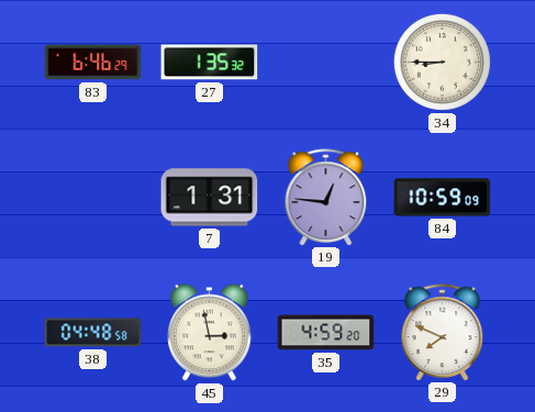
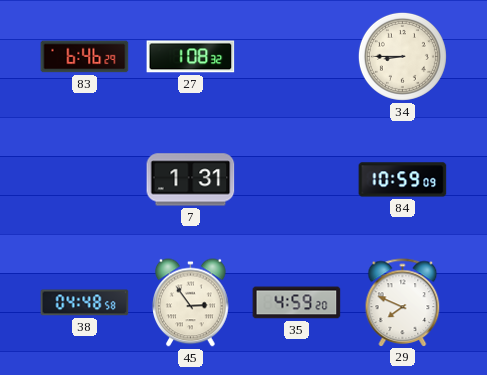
27: 1:35 -> 1:08
19: 12:46 -> none
45: 2:58 -> 2:54
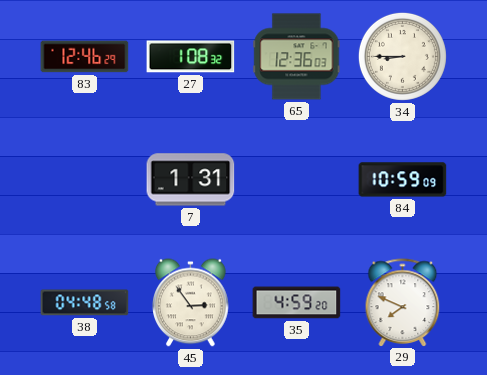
83: 6:46 -> 12:46
65: none -> 12:36
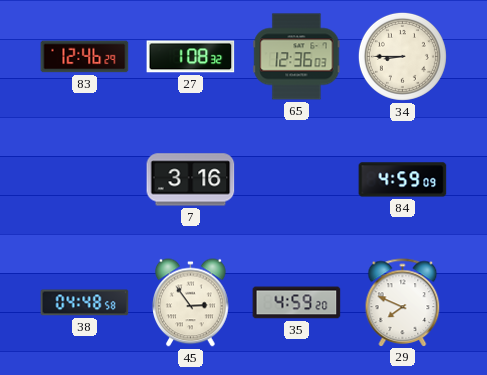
7: 1:31 -> 3:16
84: 10:59 -> 4:59
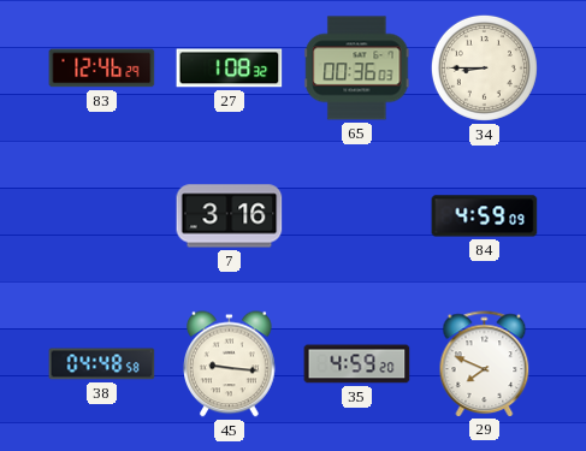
65: 12:36 -> 00:36
45: 2:54 -> 9:16
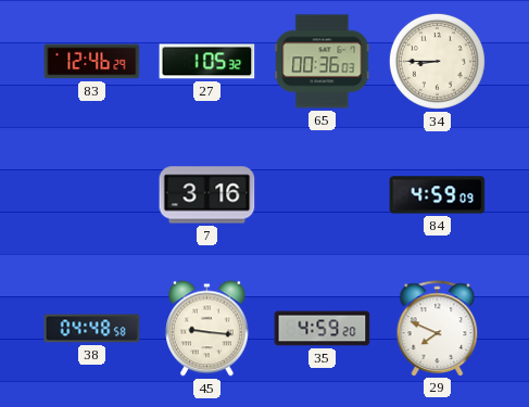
27: 1:08 -> 1:05
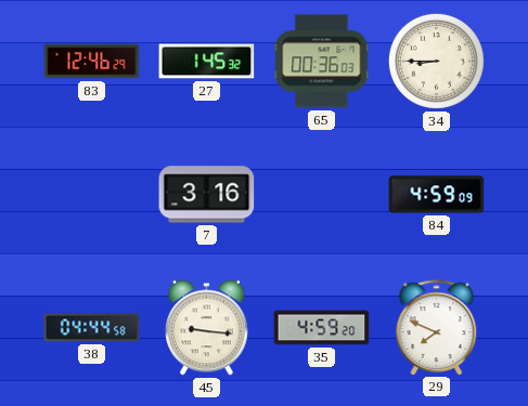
27: 1:05 -> 1:45
38: 04:48 -> 04:44
